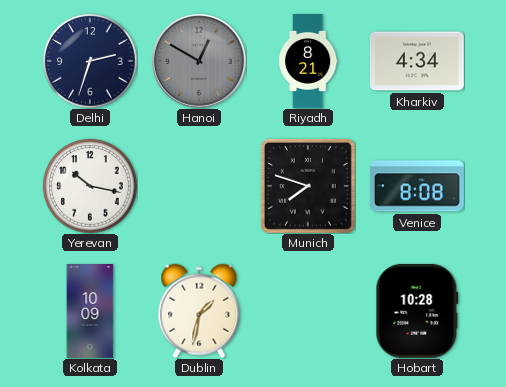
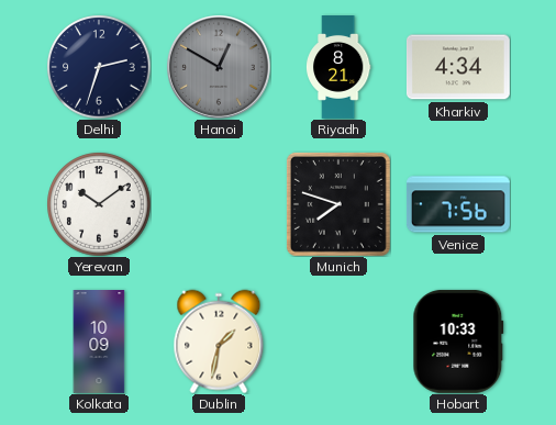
Yerevan: 10:17 -> 10:09
Venice: 8:08 -> 7:56
Hobart: 10:28 -> 10:33
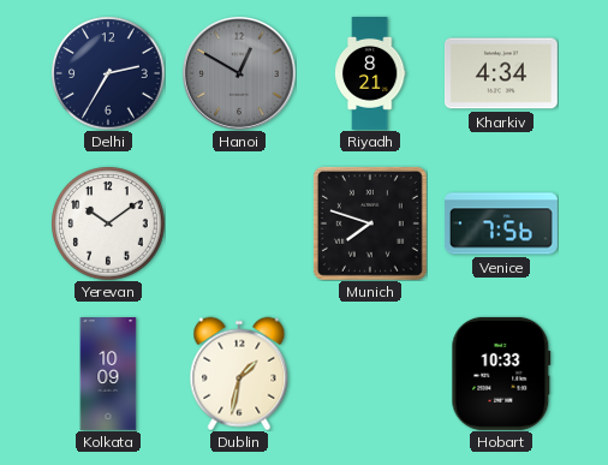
Delhi: 2:33 -> 2:35
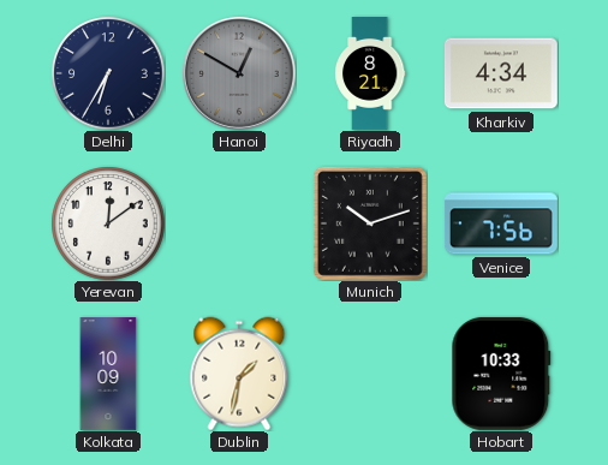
Delhi: 2:35 -> 6:35
Yerevan: 10:09 -> 12:09
Munich: 7:48 -> 10:12
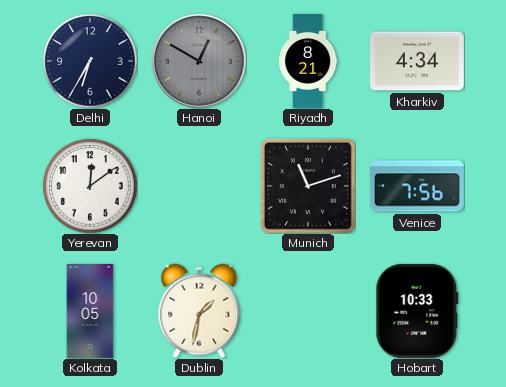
Munich: 10:12 -> 11:12
Kolkata: 10:09 -> 10:05
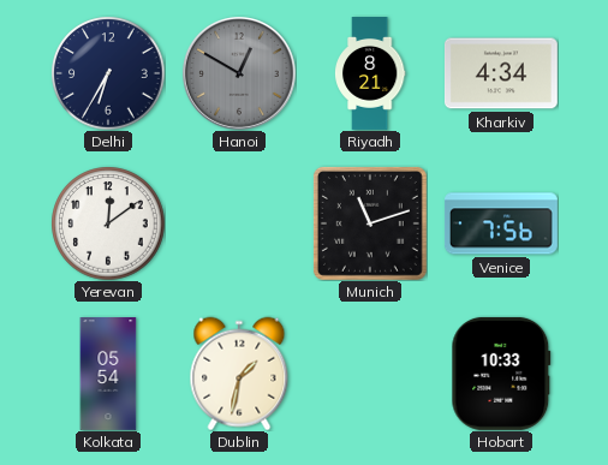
Kolkata: 10:05 -> 05:54
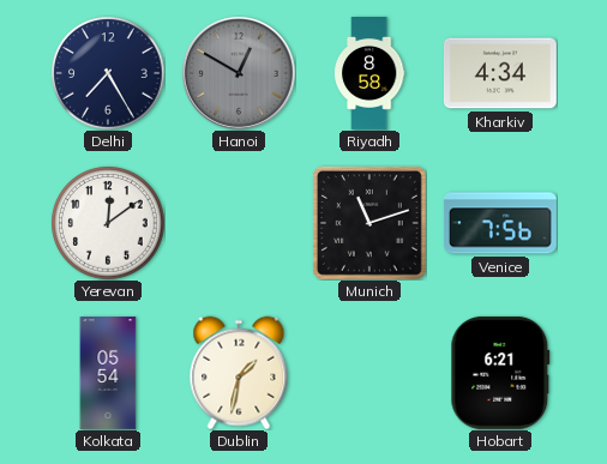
Delhi: 6:35 -> 7:25
Riyadh: 8:21 -> 8:58
Hobart: 10:33 -> 6:21
